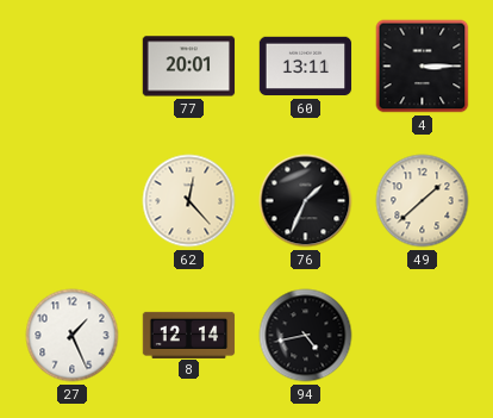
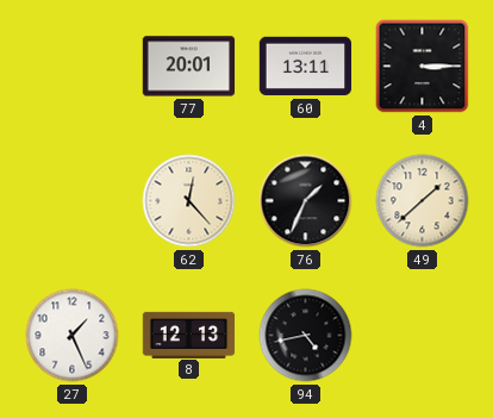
8: 12:14 -> 12:13
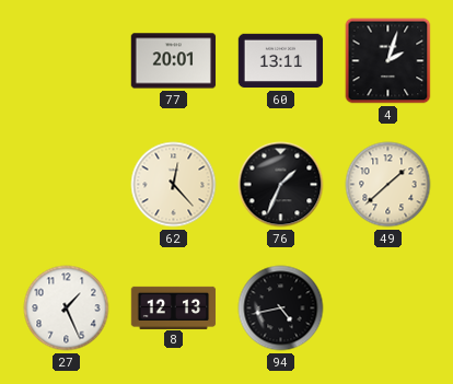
4: 3:15 -> 2:03
